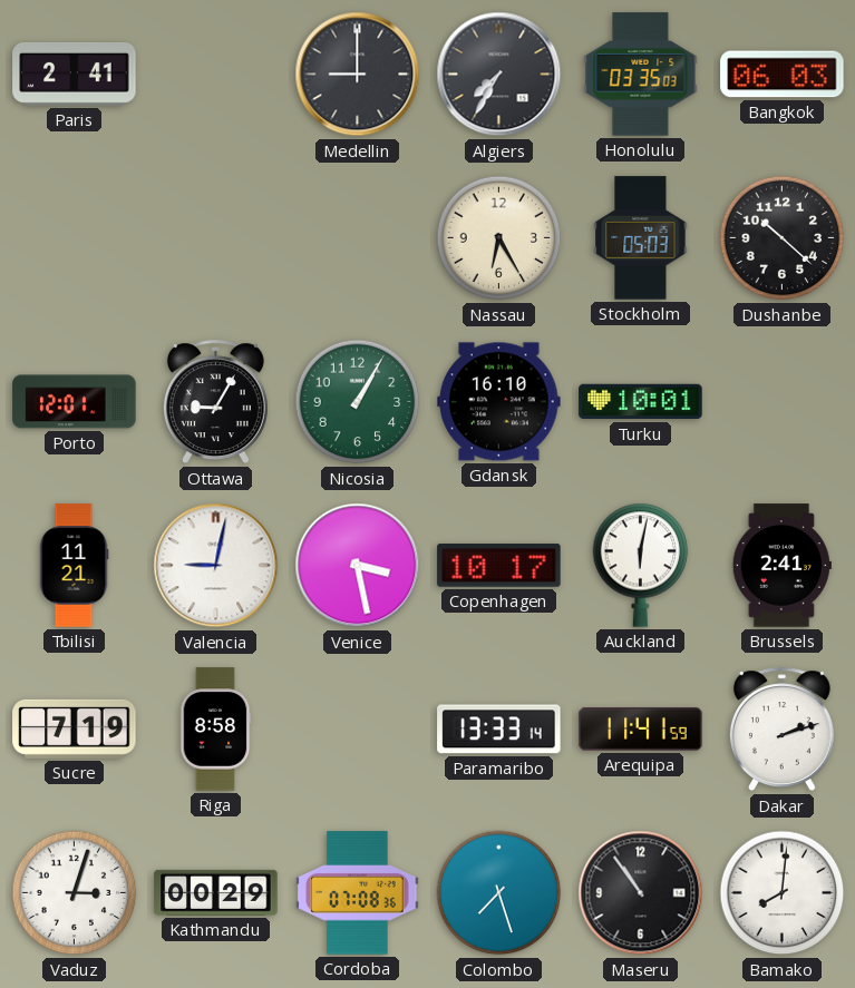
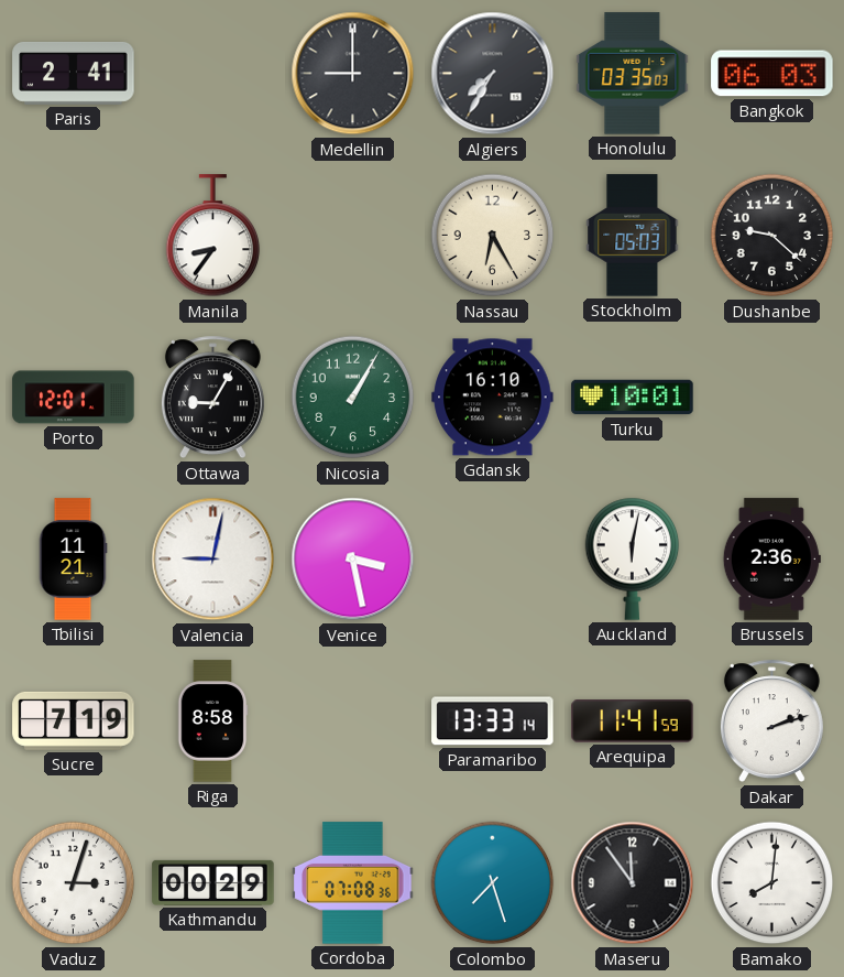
Manila: none -> 8:36
Dushanbe: 10:22 -> 9:22
Copenhagen: 10:17 -> none
Brussels: 2:41 -> 2:36
Maseru: 10:54 -> 11:54
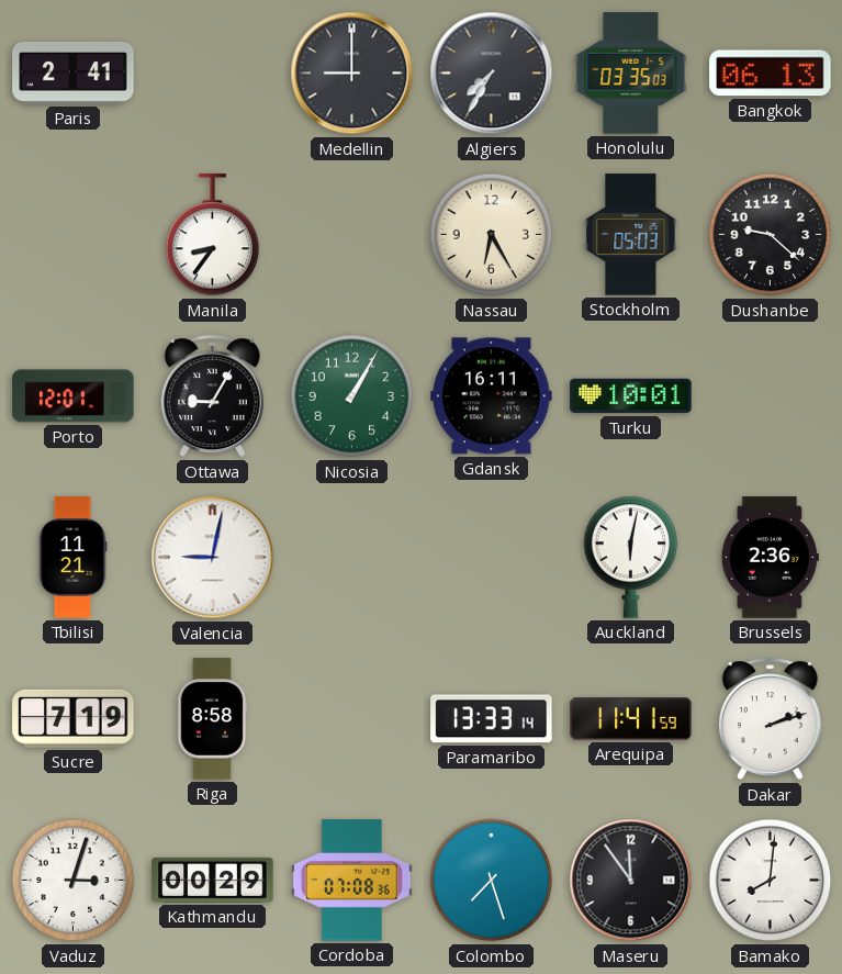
Bangkok: 06:03 -> 06:13
Gdansk: 16:10 -> 16:11
Venice: 3:28 -> none
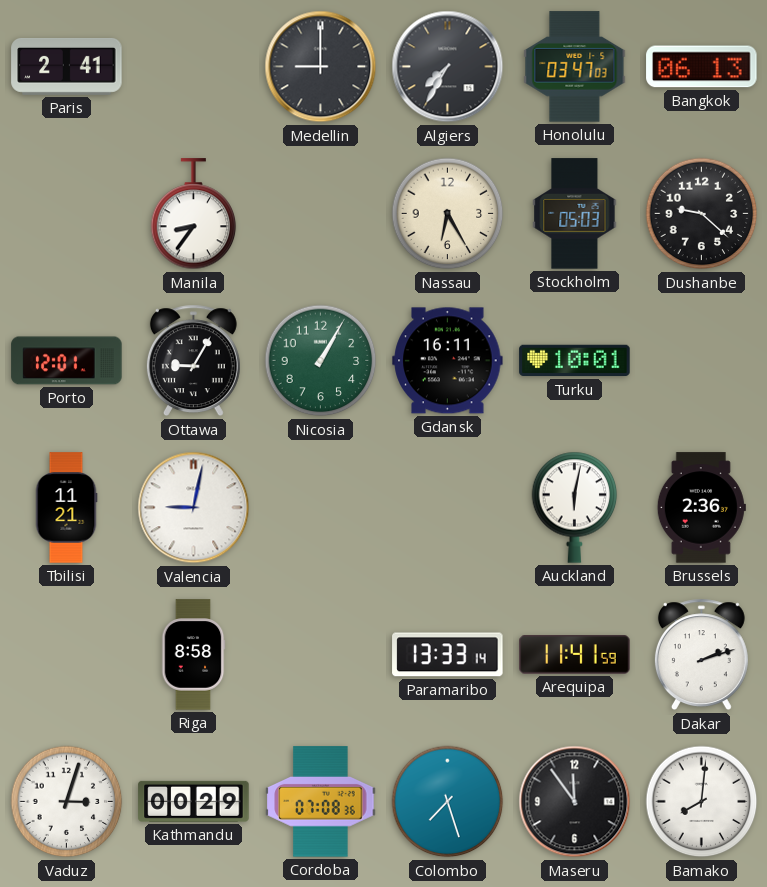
Honolulu: 03:35 -> 03:47
Sucre: 7:19 -> none
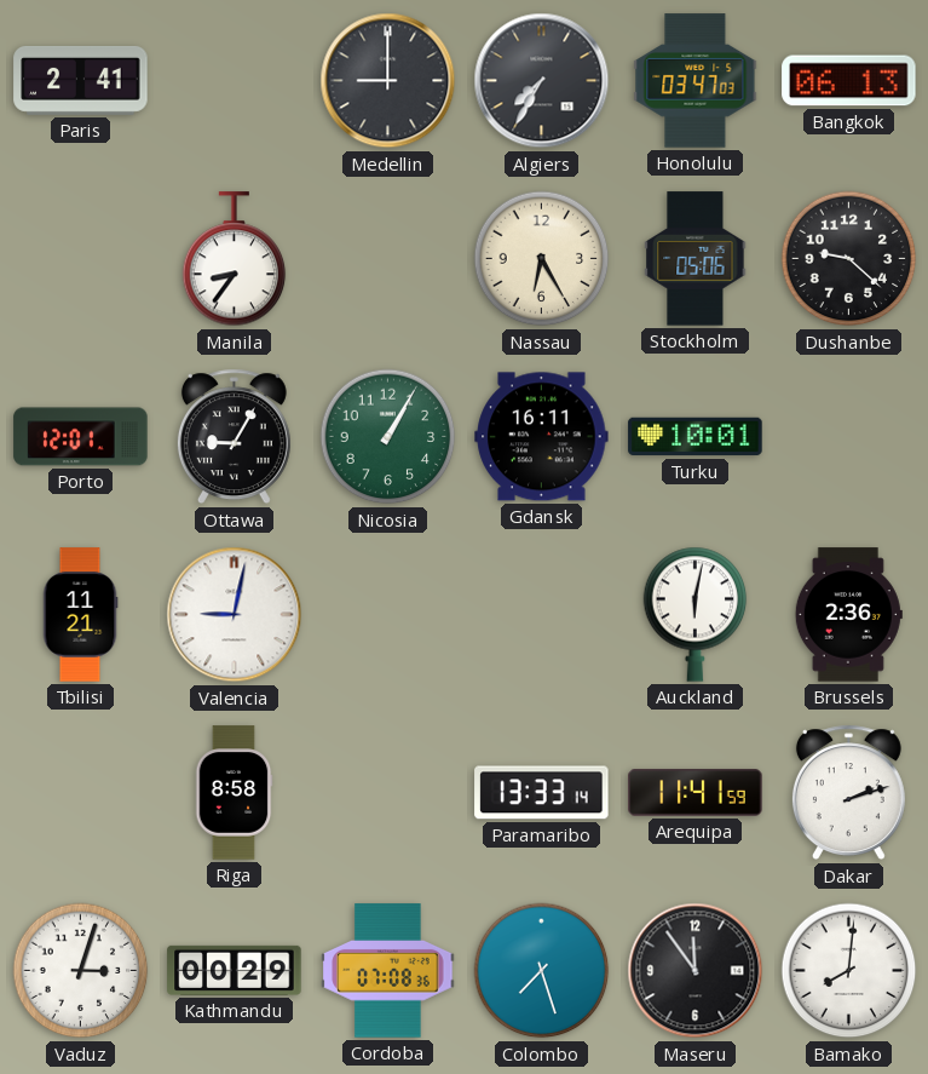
Stockholm: 05:03 -> 05:06
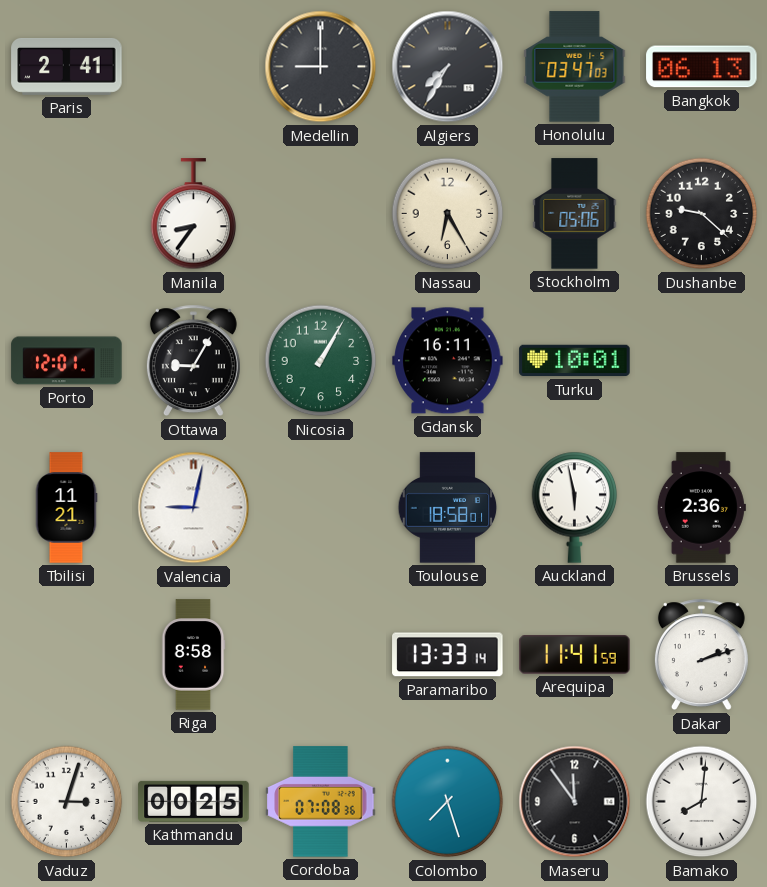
Toulouse: none -> 18:58
Auckland: 6:02 -> 5:58
Kathmandu: 00:29 -> 00:25
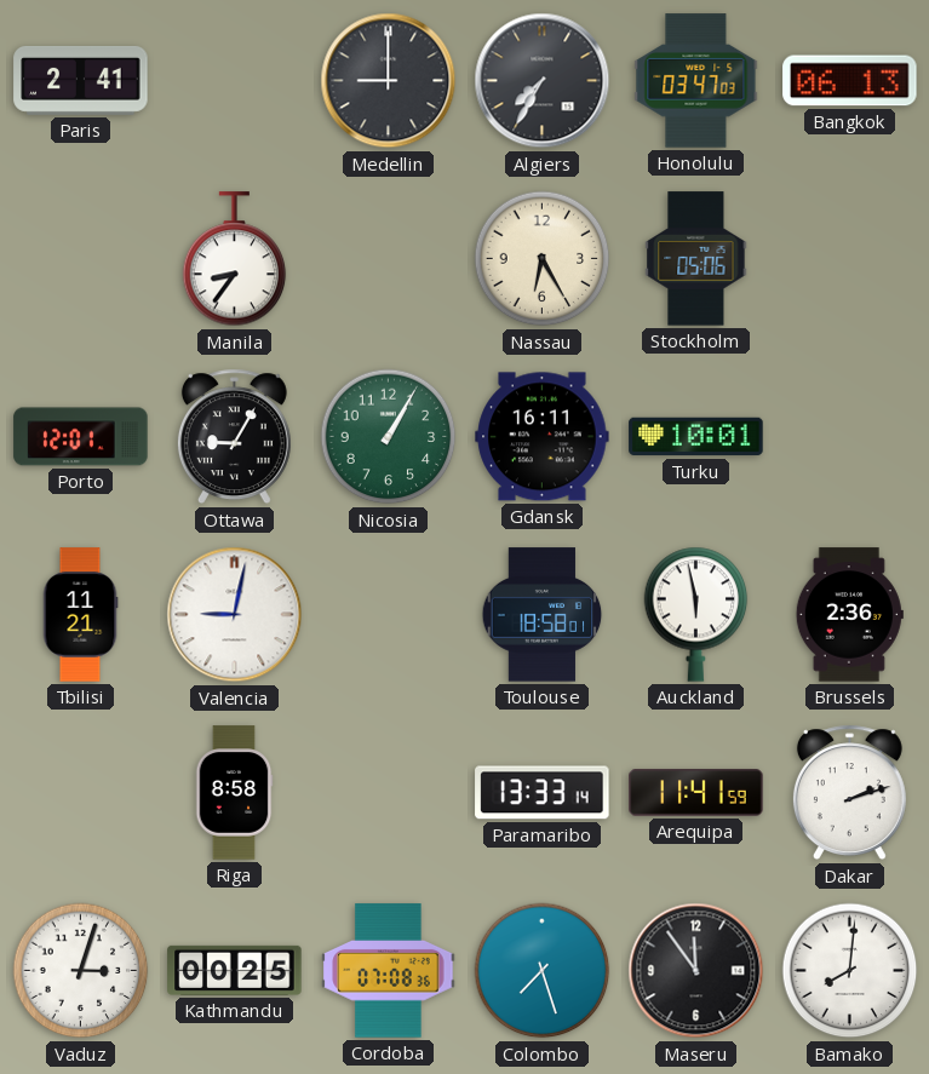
Dushanbe: 9:22 -> none
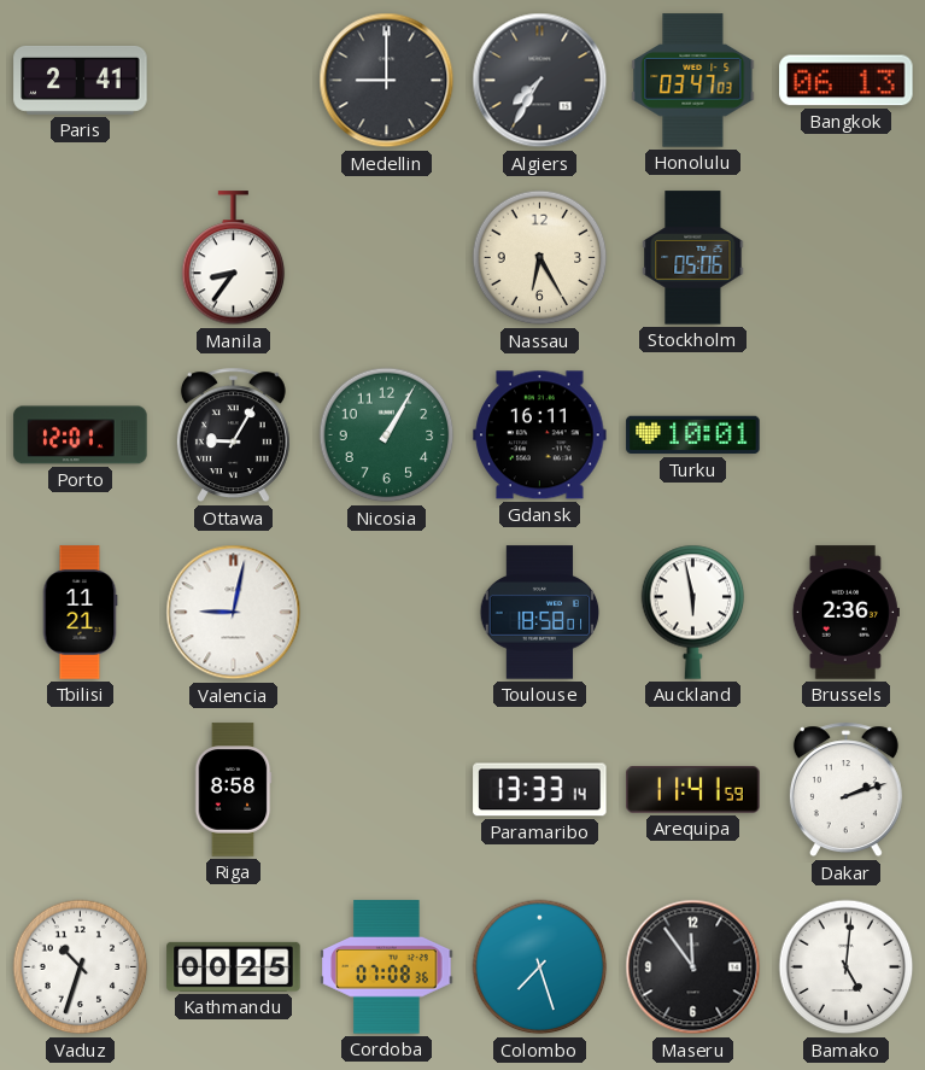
Vaduz: 3:03 -> 10:33
Bamako: 8:01 -> 5:01
